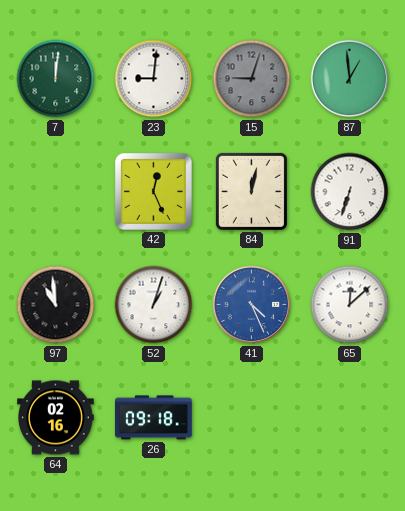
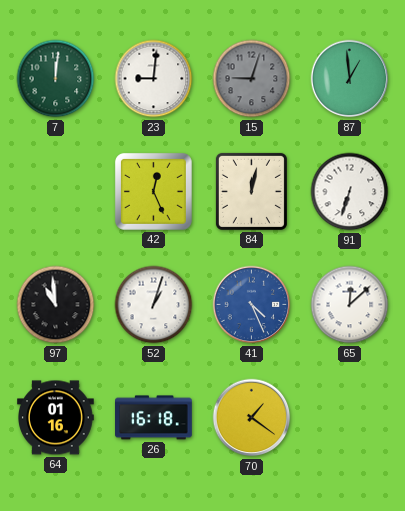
64: 02:16 -> 01:16
26: 09:18 -> 16:18
70: none -> 1:21
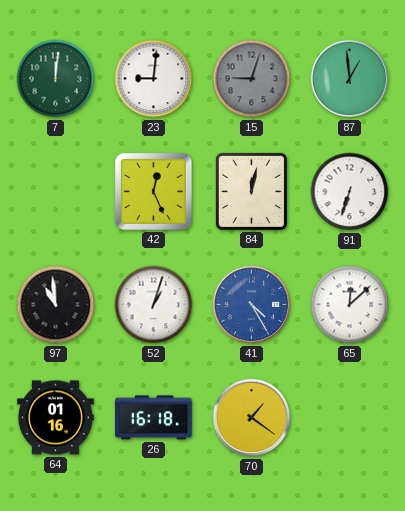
41: 4:26 -> 4:25
